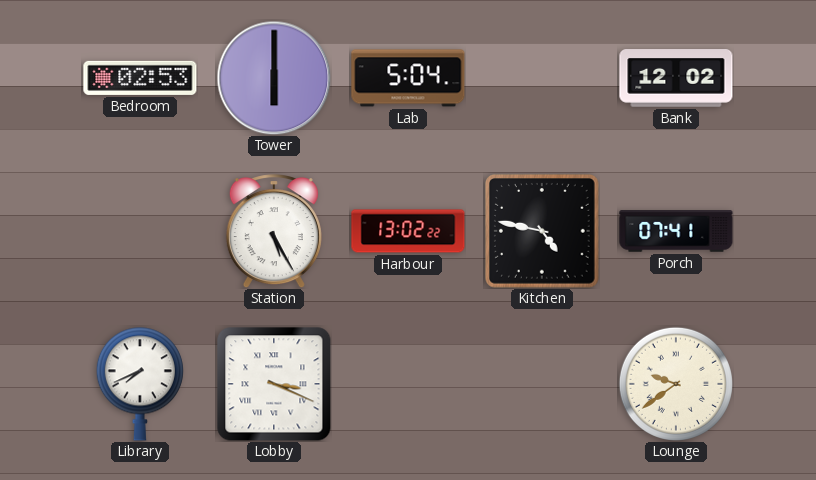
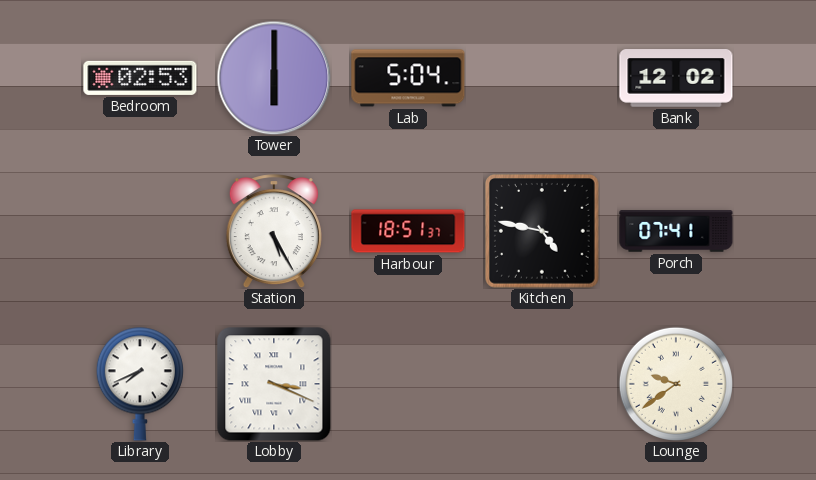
Harbour: 13:02 -> 18:51
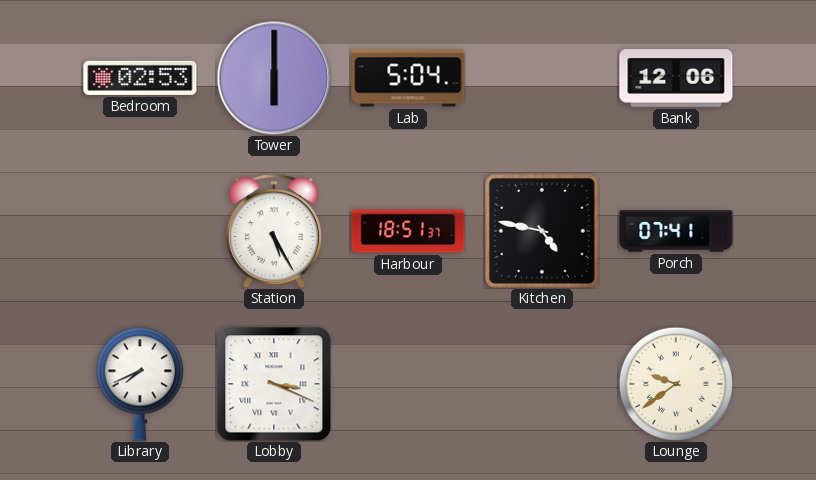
Bank: 12:02 -> 12:06
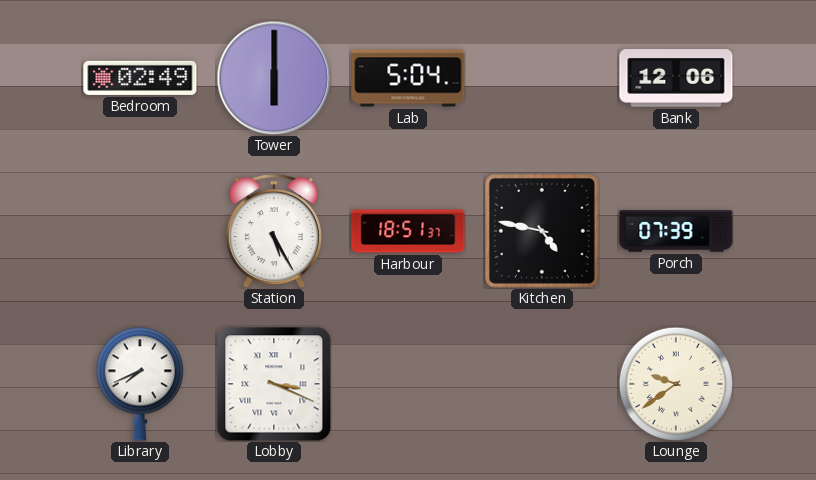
Bedroom: 02:53 -> 02:49
Porch: 07:41 -> 07:39
